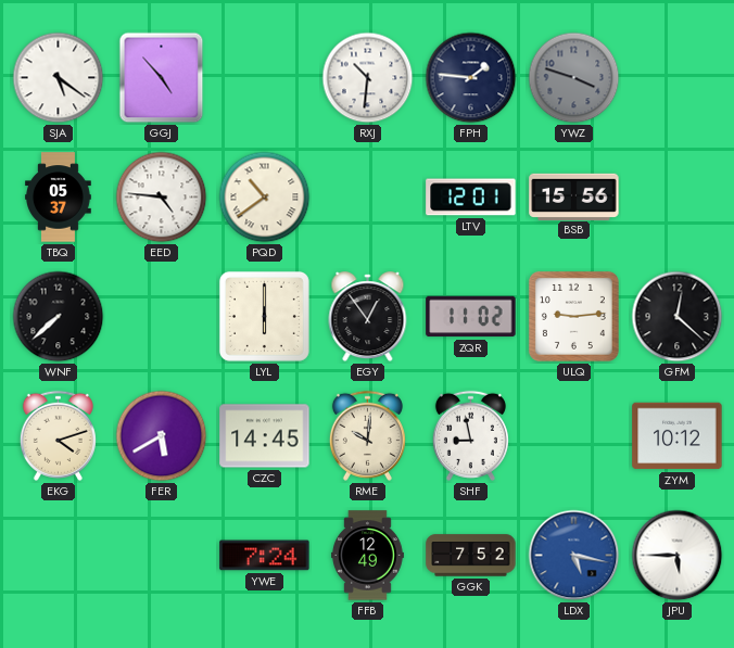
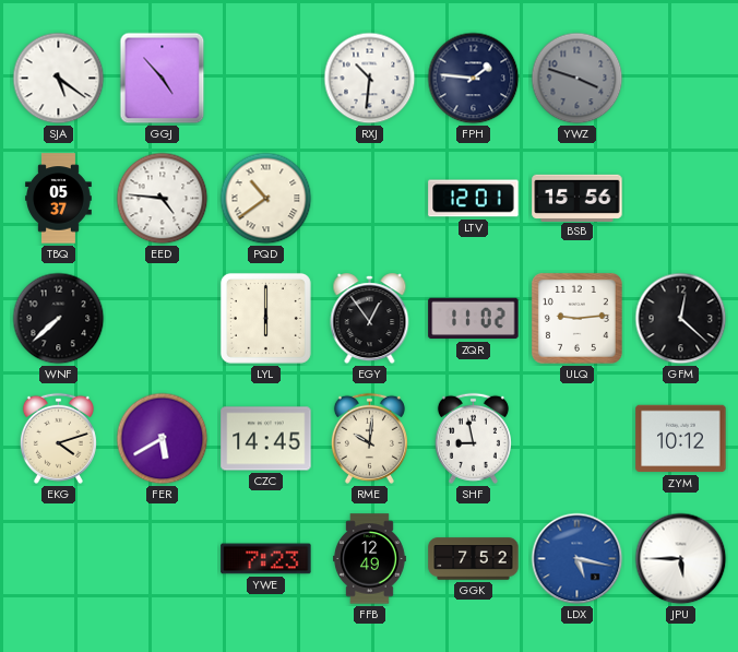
YWE: 7:24 -> 7:23
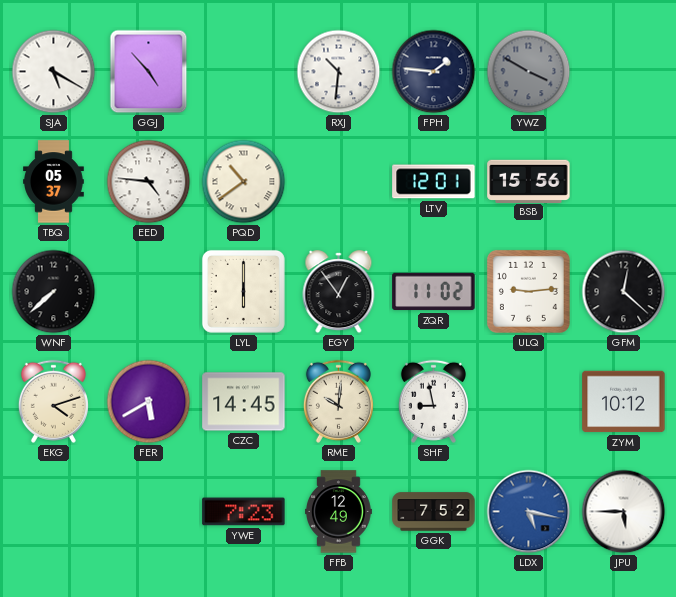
SJA: 5:21 -> 5:20
YWZ: 3:48 -> 3:50
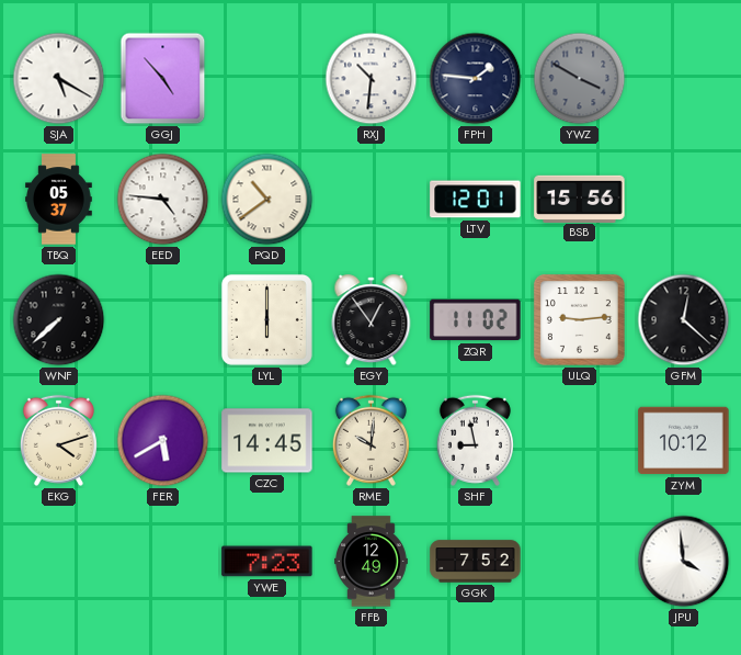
LDX: 5:17 -> none
JPU: 5:45 -> 3:59
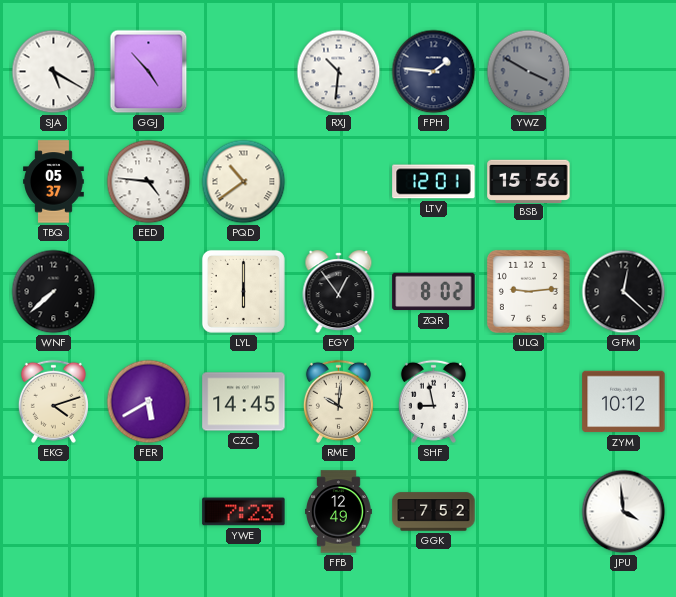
ZQR: 11:02 -> 8:02
